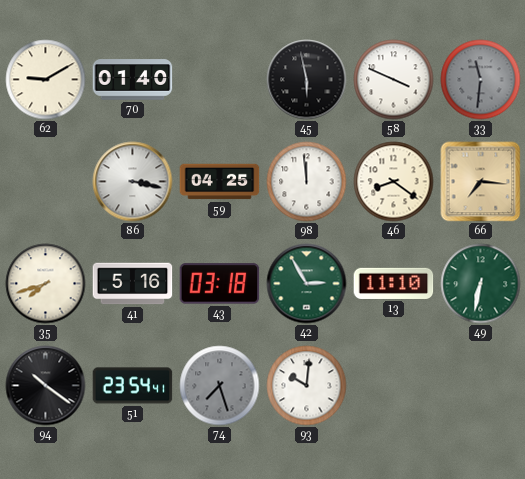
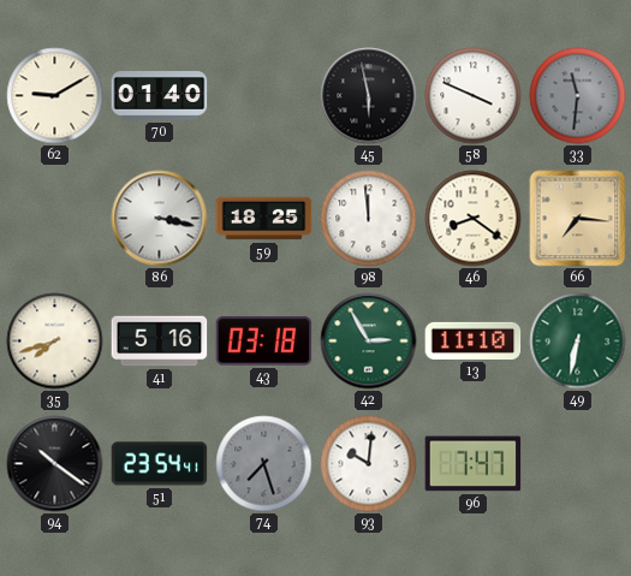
59: 04:25 -> 18:25
96: none -> 7:47
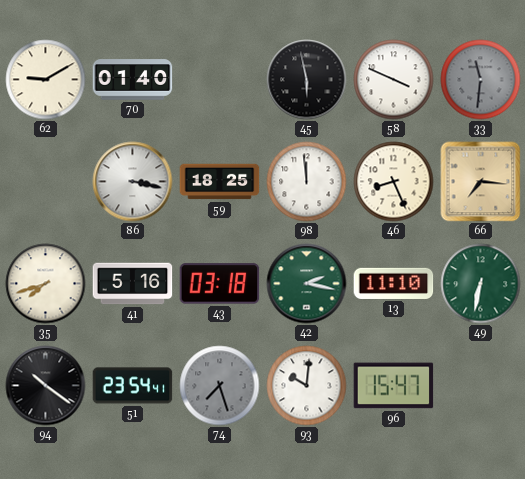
46: 8:21 -> 8:26
42: 2:55 -> 2:17
96: 7:47 -> 15:47
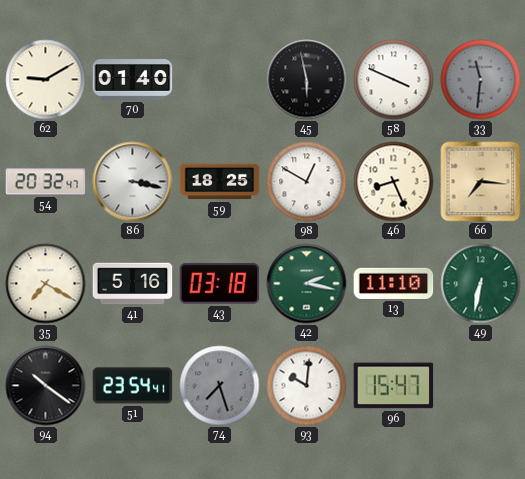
54: none -> 20:32
98: 11:59 -> 12:50
35: 7:42 -> 7:20
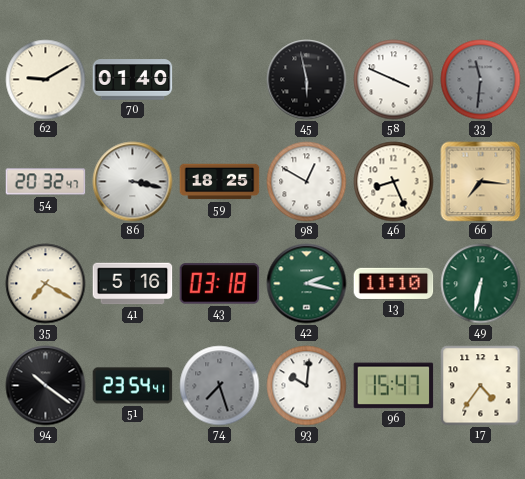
17: none -> 4:36
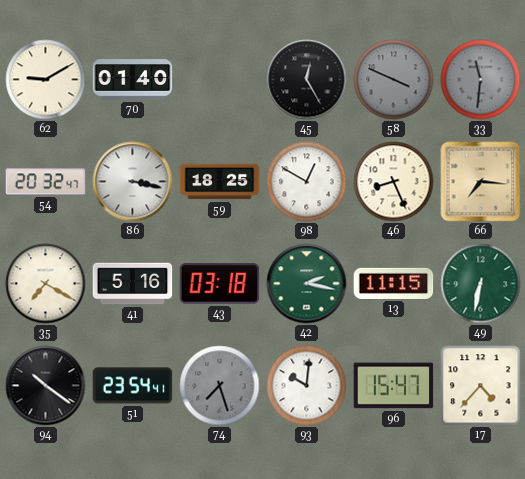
45: 5:58 -> 12:25
58 dial: white -> grey
13: 11:10 -> 11:15
17: 4:36 -> 4:37
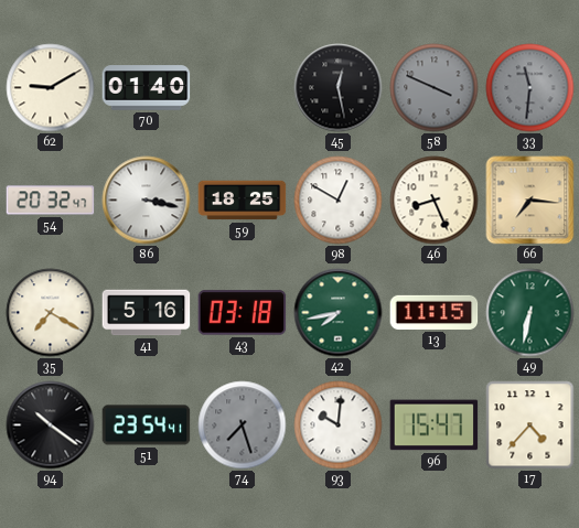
45: 12:25 -> 12:28
42: 2:17 -> 7:43
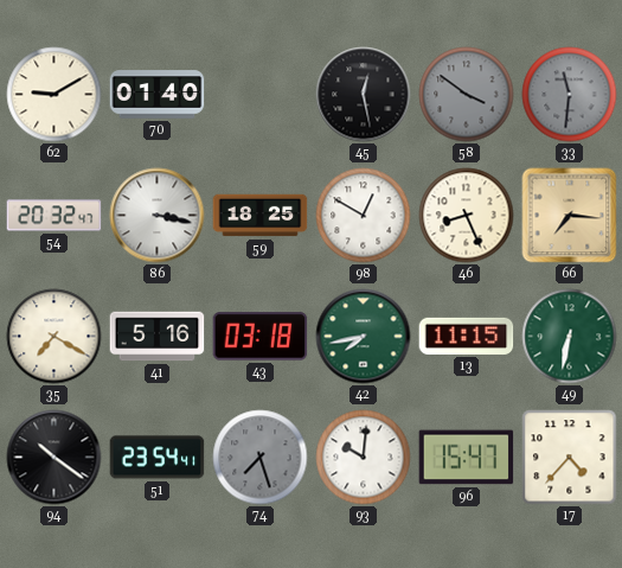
58: 3:49 -> 3:51
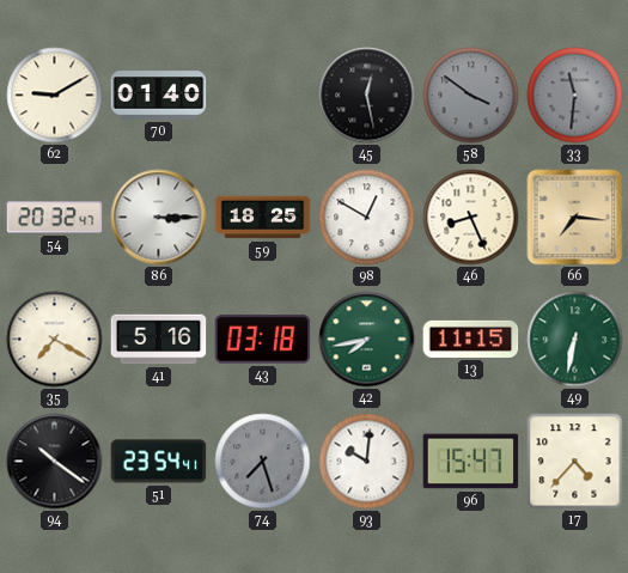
86: 3:17 -> 3:15
